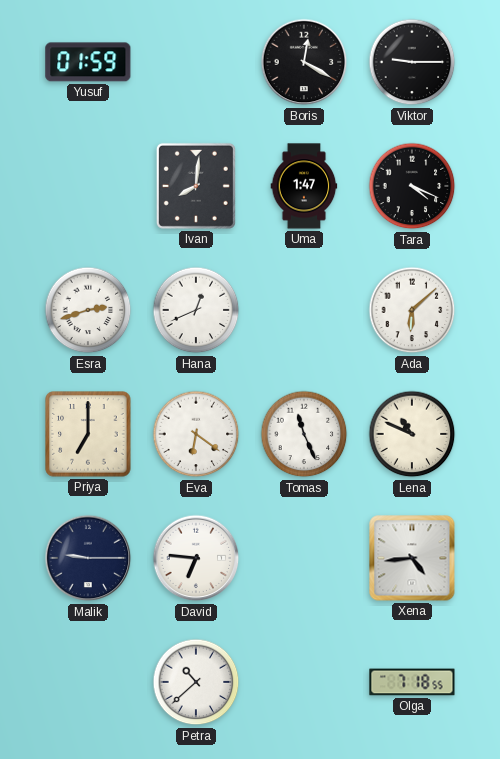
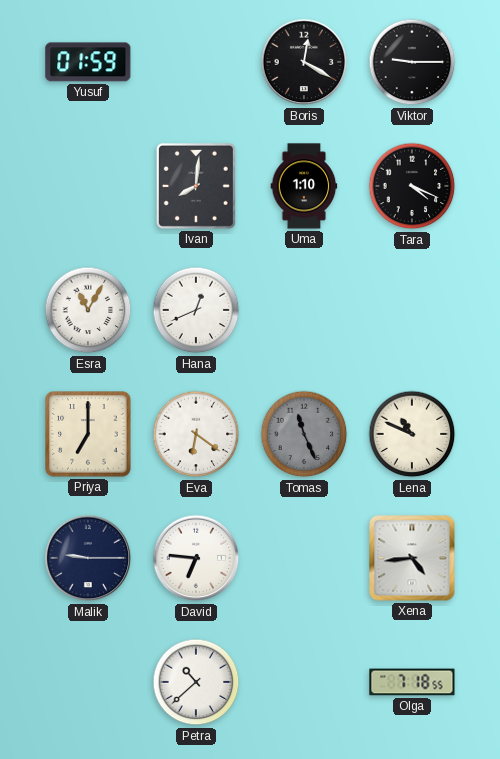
Uma: 1:47 -> 1:10
Esra: 2:42 -> 11:05
Ada: 6:08 -> none
Tomas dial: white -> grey
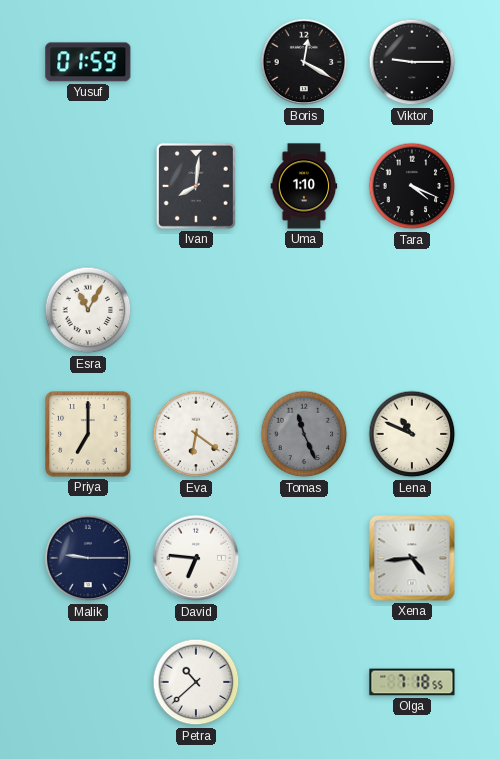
Hana: 12:41 -> none
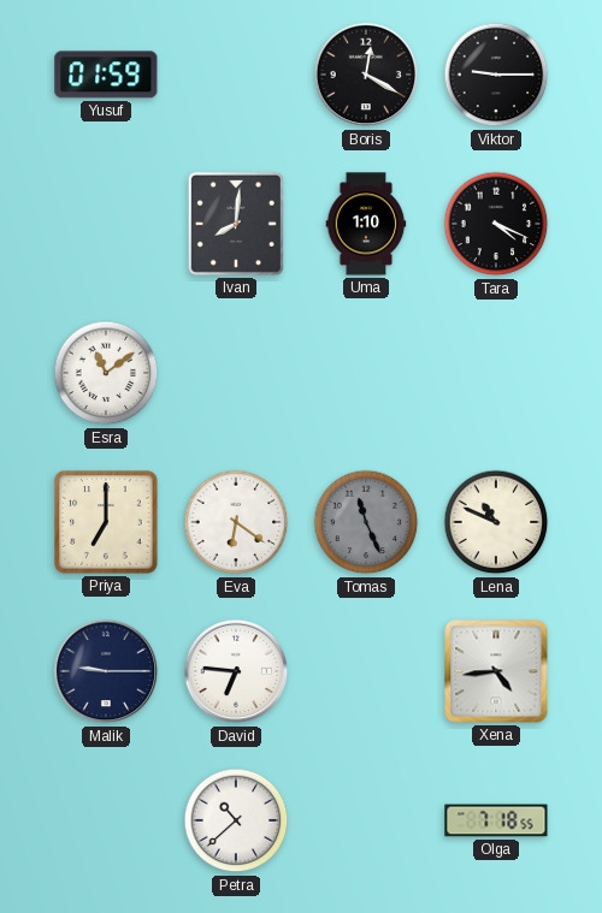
Esra: 11:05 -> 11:09
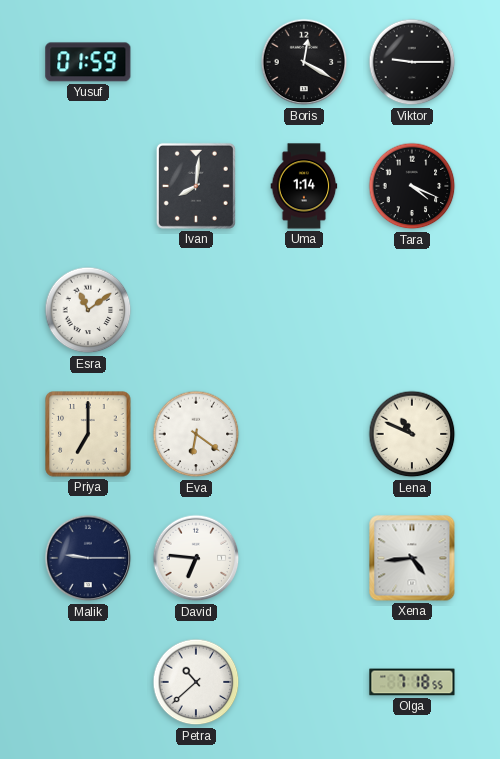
Uma: 1:10 -> 1:14
Tomas: 11:26 -> none
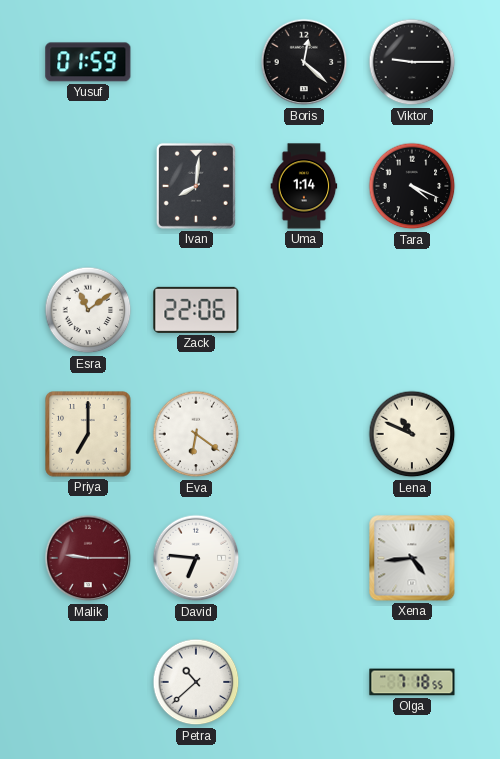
Boris: 12:20 -> 12:22
Zack: none -> 22:06
Malik dial: navy -> burgundy
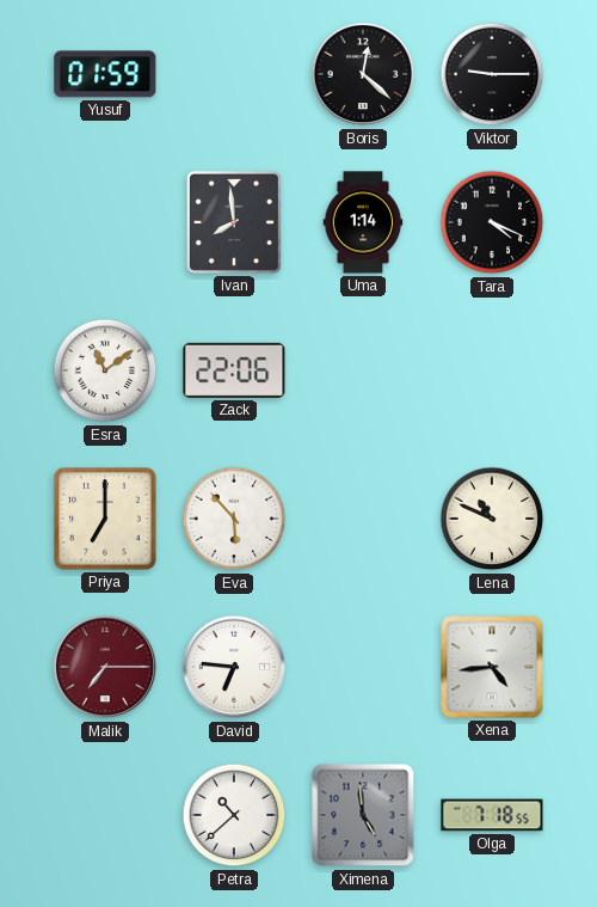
Ivan: 8:01 -> 7:59
Eva: 6:21 -> 5:53
Malik: 9:15 -> 7:15
Ximena: none -> 4:59
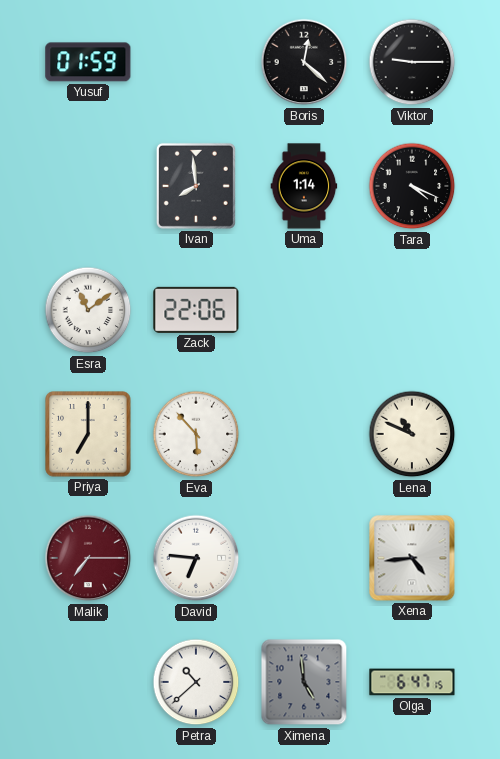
Olga: 7:18 -> 6:47
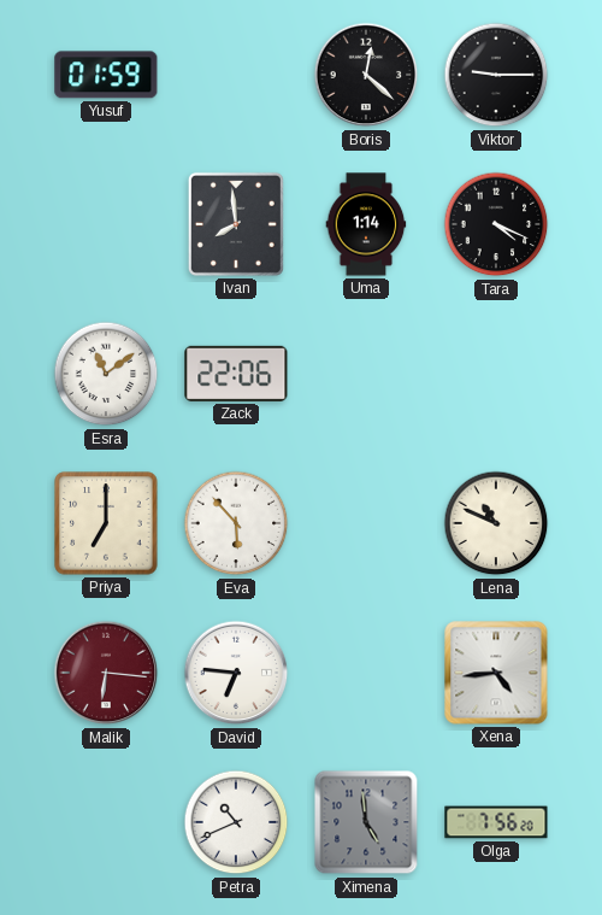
Malik: 7:15 -> 6:16
Petra: 10:38 -> 10:41
Olga: 6:47 -> 7:56
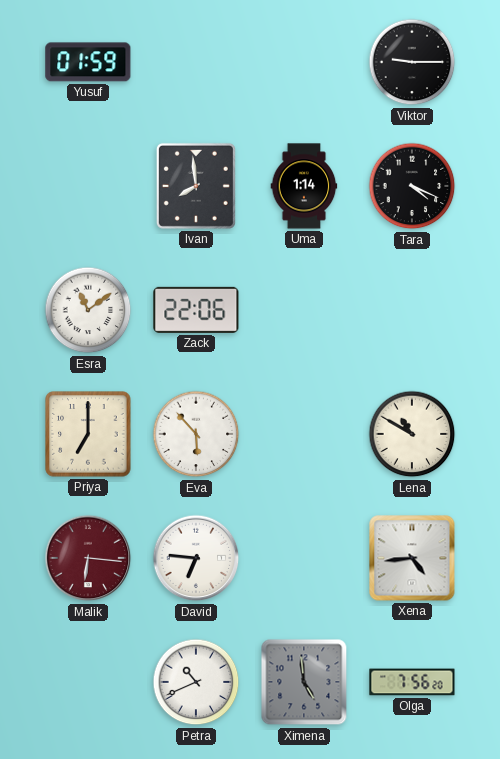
Boris: 12:22 -> none
Lena: 10:49 -> 10:50
